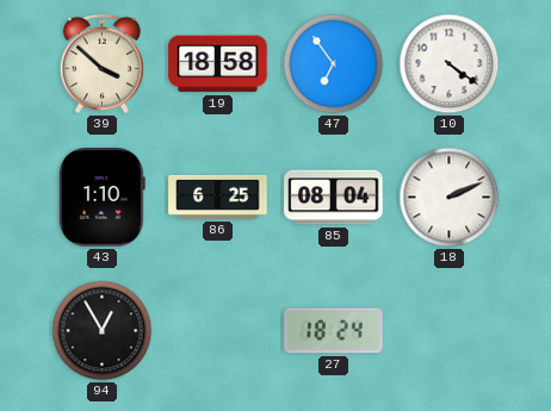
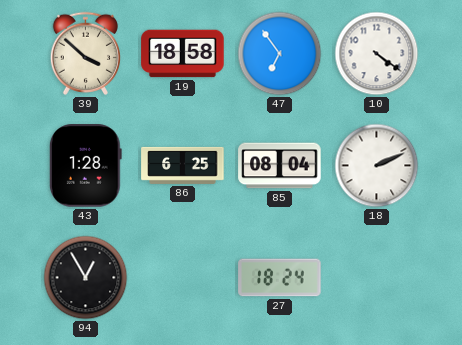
43: 1:10 -> 1:28
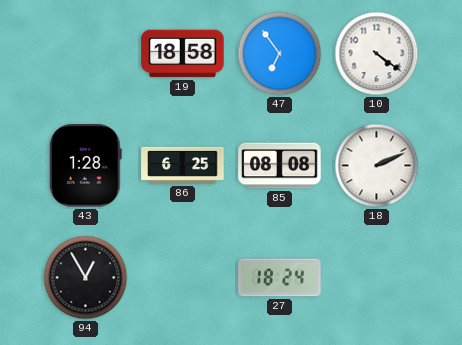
39: 3:52 -> none
85: 08:04 -> 08:08
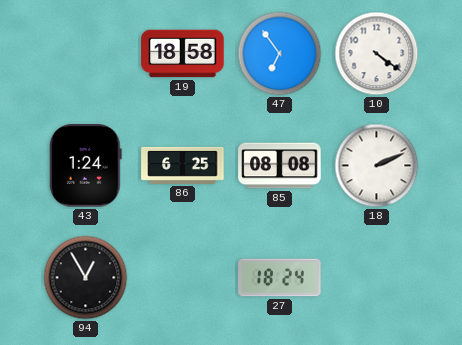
43: 1:28 -> 1:24
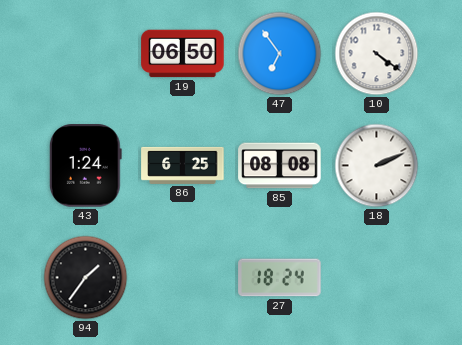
19: 18:58 -> 06:50
94: 12:55 -> 1:36
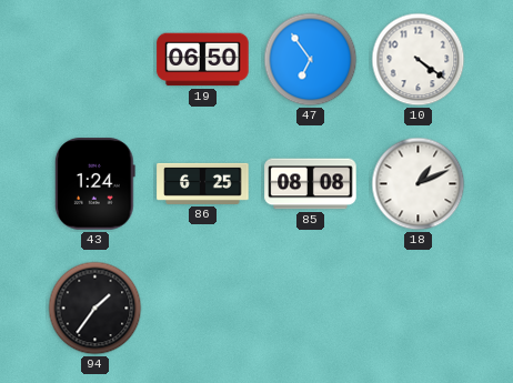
18: 2:11 -> 1:11
27: 18:24 -> none
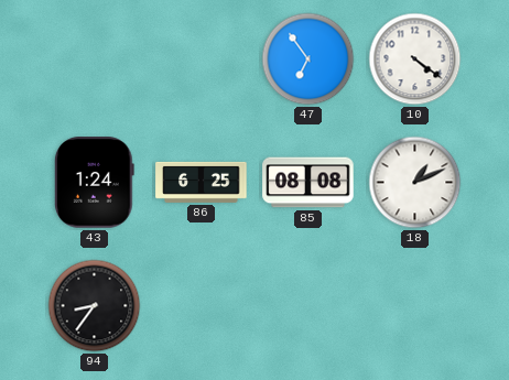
19: 06:50 -> none
94: 1:36 -> 8:36
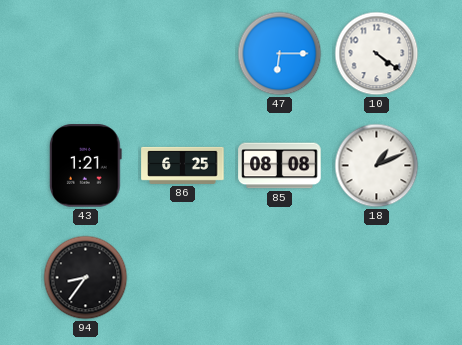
47: 6:54 -> 6:15
43: 1:24 -> 1:21
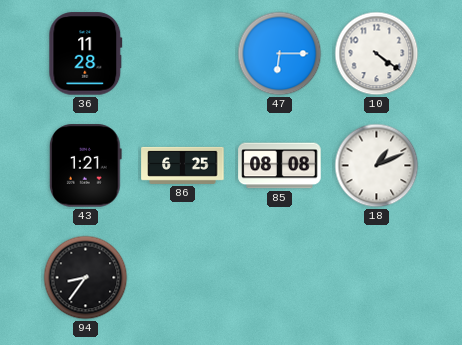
36: none -> 11:28
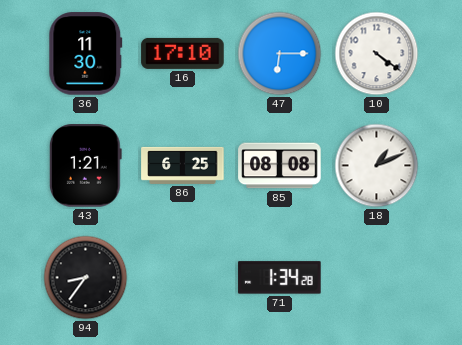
36: 11:28 -> 11:30
16: none -> 17:10
71: none -> 1:34
